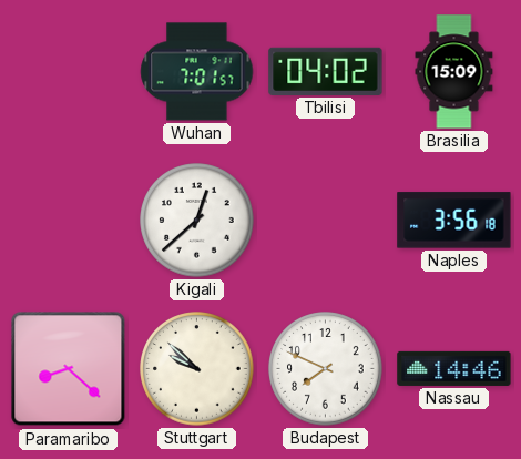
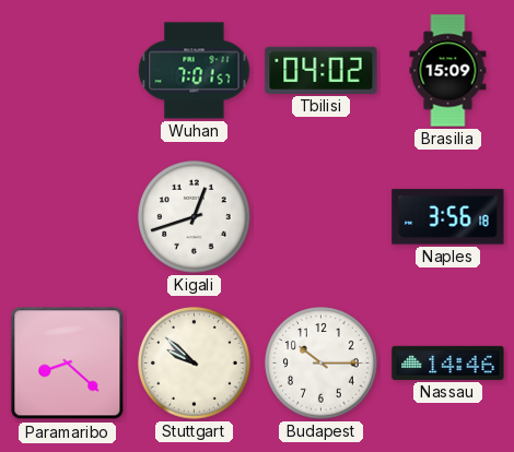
Kigali: 12:38 -> 12:42
Budapest: 7:49 -> 10:15
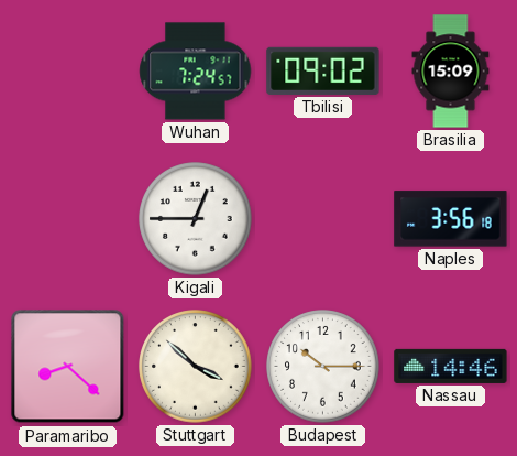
Wuhan: 7:01 -> 7:24
Tbilisi: 04:02 -> 09:02
Kigali: 12:42 -> 12:45
Stuttgart: 9:52 -> 3:52
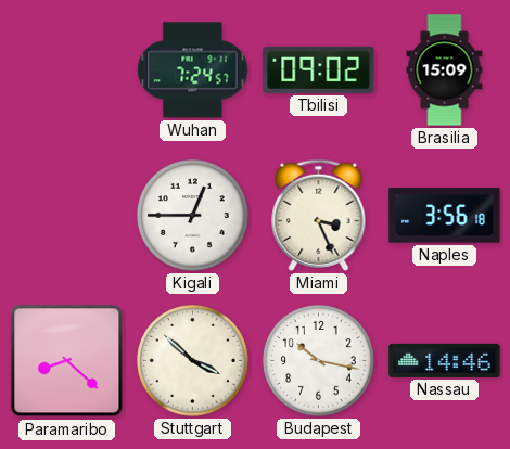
Miami: none -> 3:26
Budapest: 10:15 -> 10:17
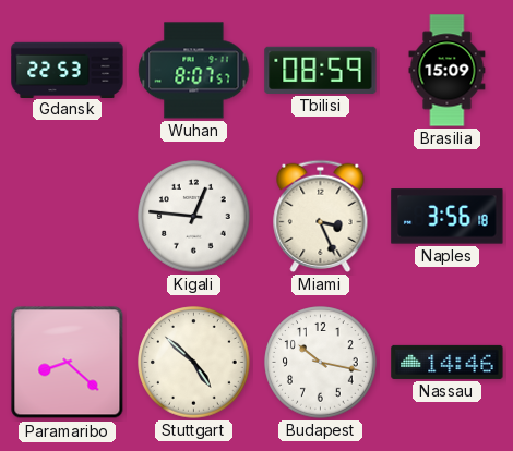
Gdansk: none -> 22:53
Wuhan: 7:24 -> 8:07
Tbilisi: 09:02 -> 08:59
Kigali: 12:45 -> 12:46
Stuttgart: 3:52 -> 4:52
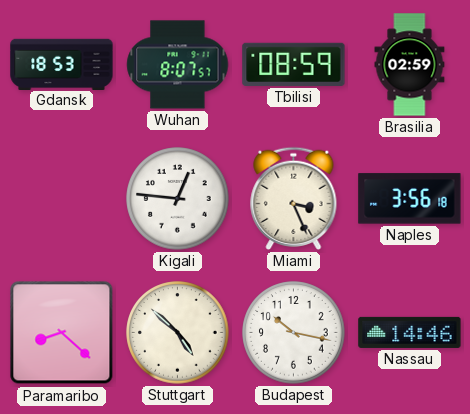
Gdansk: 22:53 -> 18:53
Brasilia: 15:09 -> 02:59
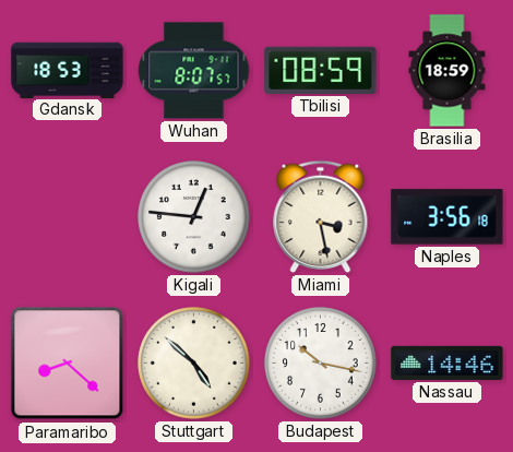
Brasilia: 02:59 -> 18:59
Miami: 3:26 -> 3:28
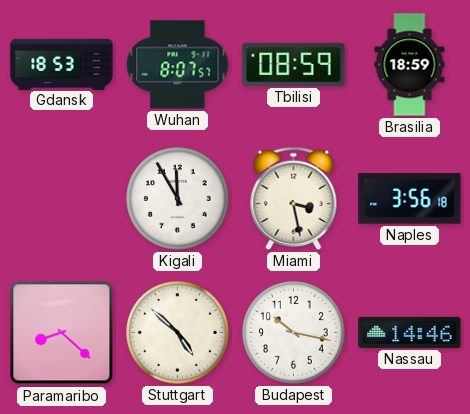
Kigali: 12:46 -> 11:55
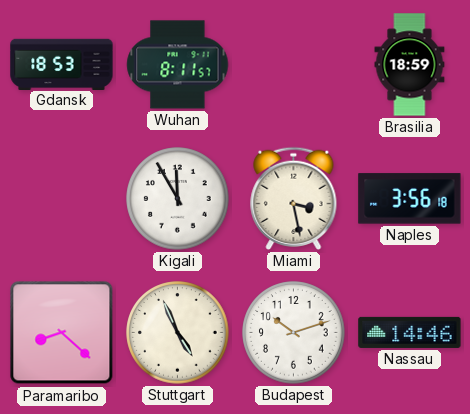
Wuhan: 8:07 -> 8:11
Tbilisi: 08:59 -> none
Stuttgart: 4:52 -> 4:56
Budapest: 10:17 -> 10:12
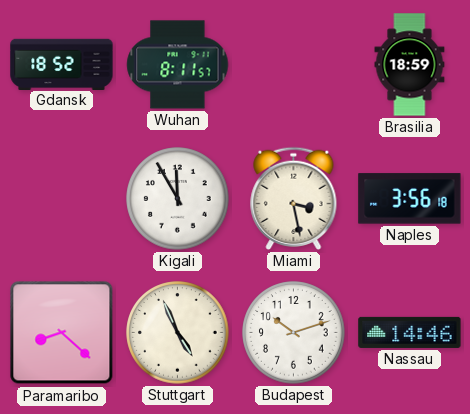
Gdansk: 18:53 -> 18:52
